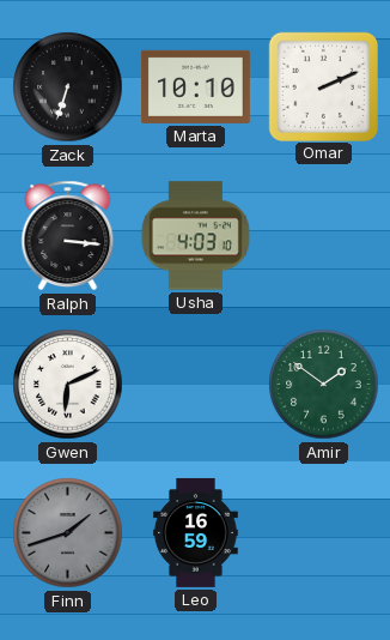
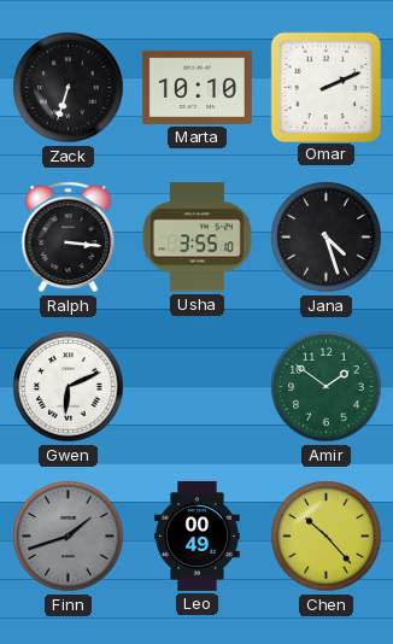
Usha: 4:03 -> 3:55
Jana: none -> 4:27
Leo: 16:59 -> 00:49
Chen: none -> 10:23
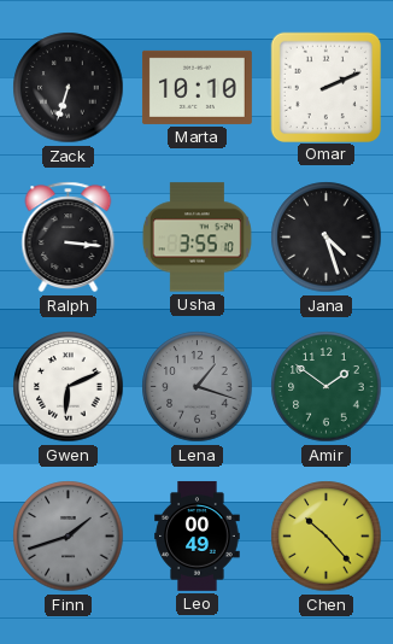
Lena: none -> 1:18
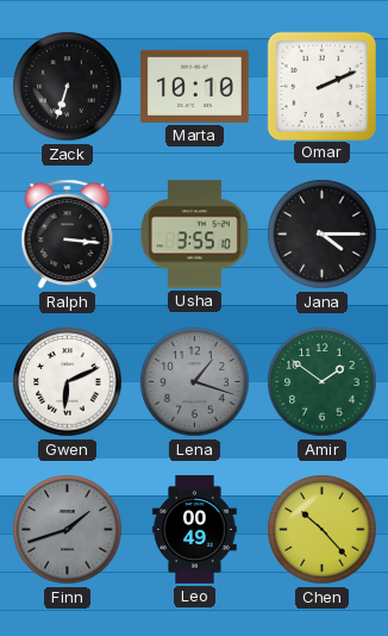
Jana: 4:27 -> 4:15
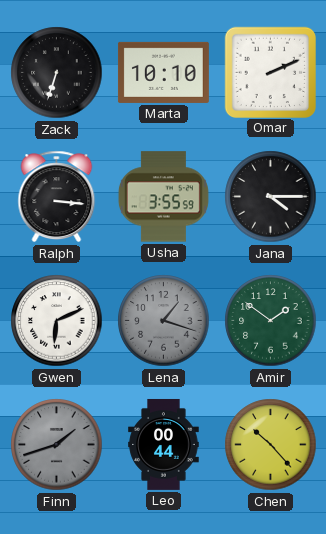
Usha: 3:55:10 -> 3:55:59
Leo: 00:49 -> 00:44
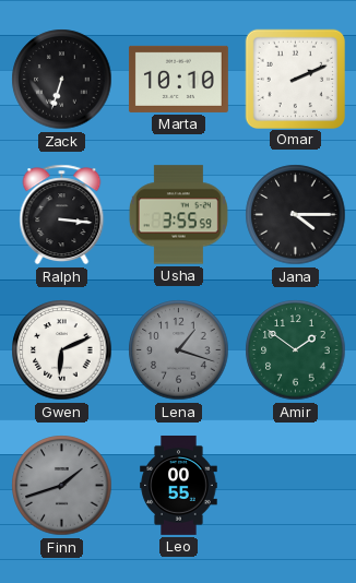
Leo: 00:44 -> 00:55
Chen: 10:23 -> none
